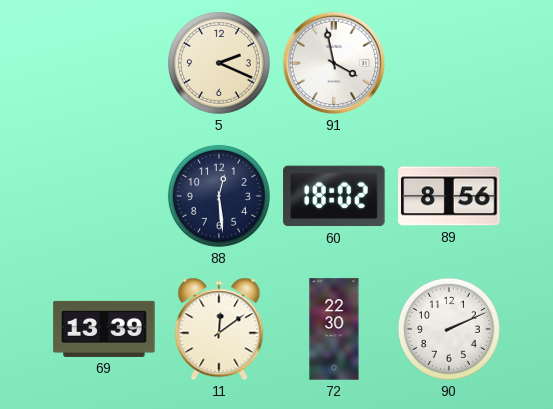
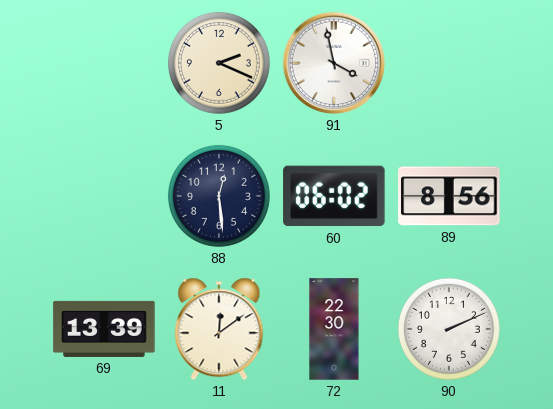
60: 18:02 -> 06:02
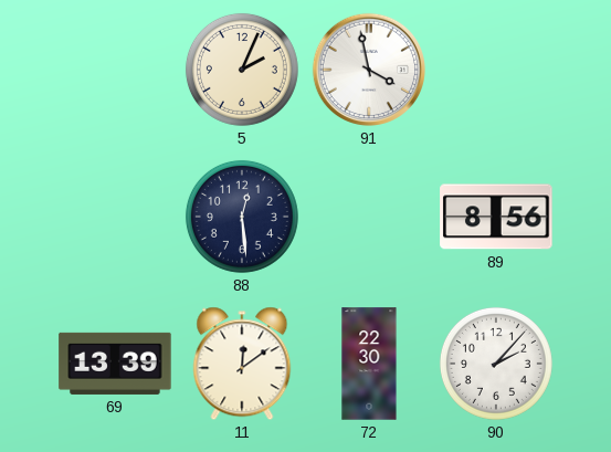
5: 2:19 -> 2:04
60: 06:02 -> none
90: 2:11 -> 2:07
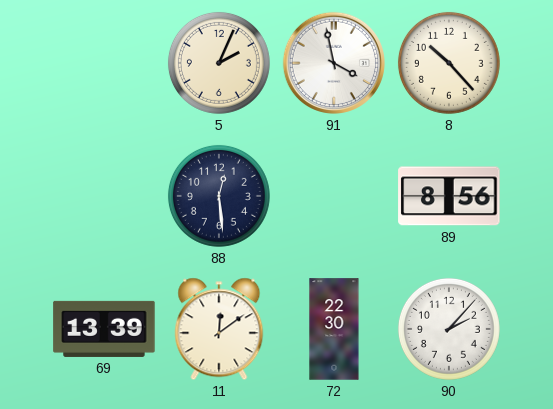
8: none -> 10:23
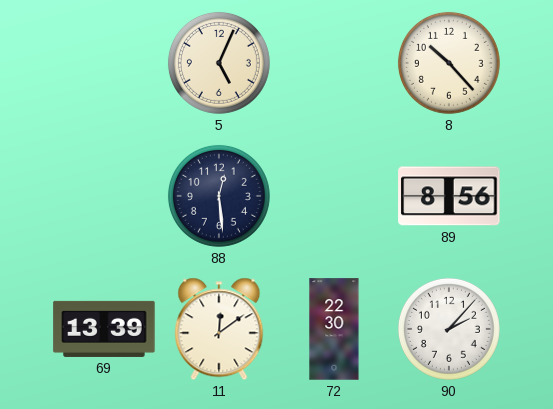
5: 2:04 -> 5:04
91: 3:58 -> none
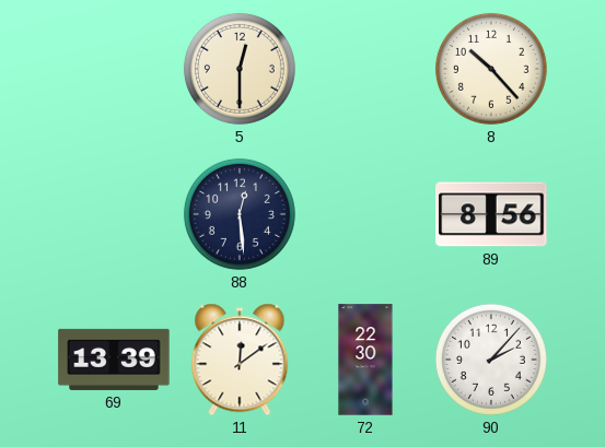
5: 5:04 -> 12:30
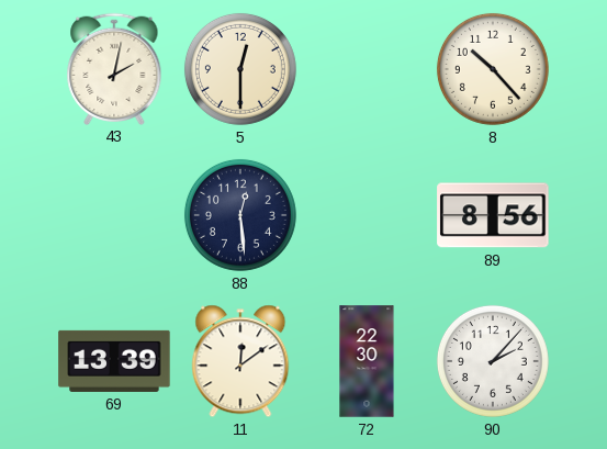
43: none -> 2:02
